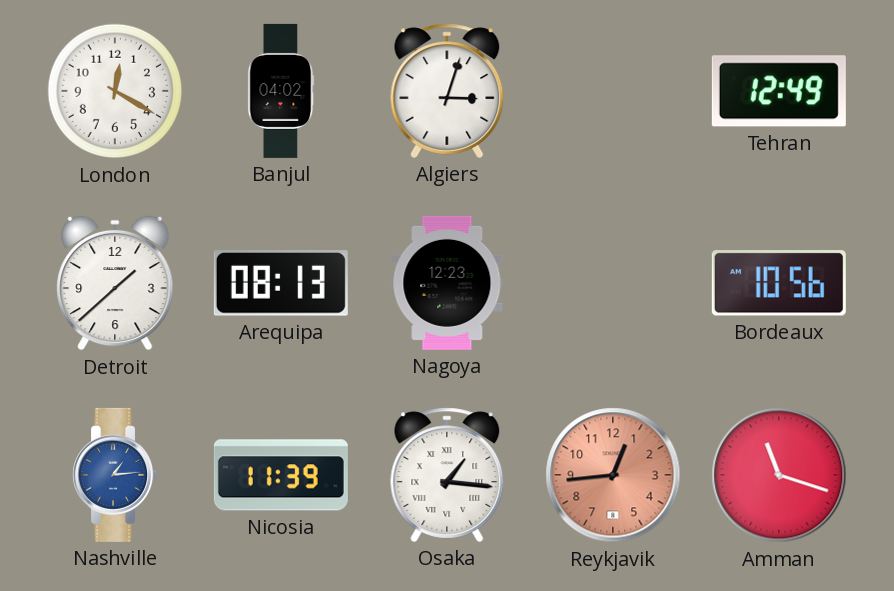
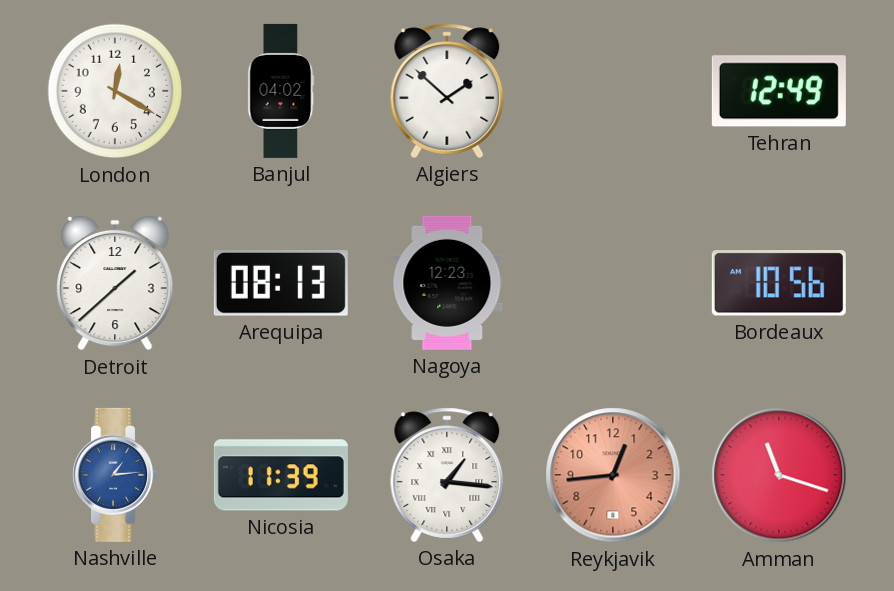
Algiers: 3:03 -> 1:52
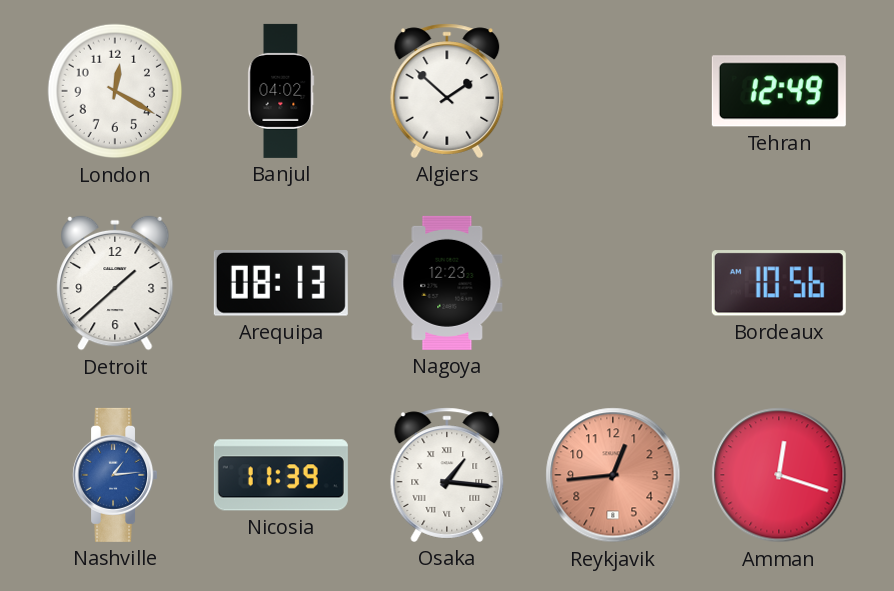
Amman: 11:18 -> 12:18
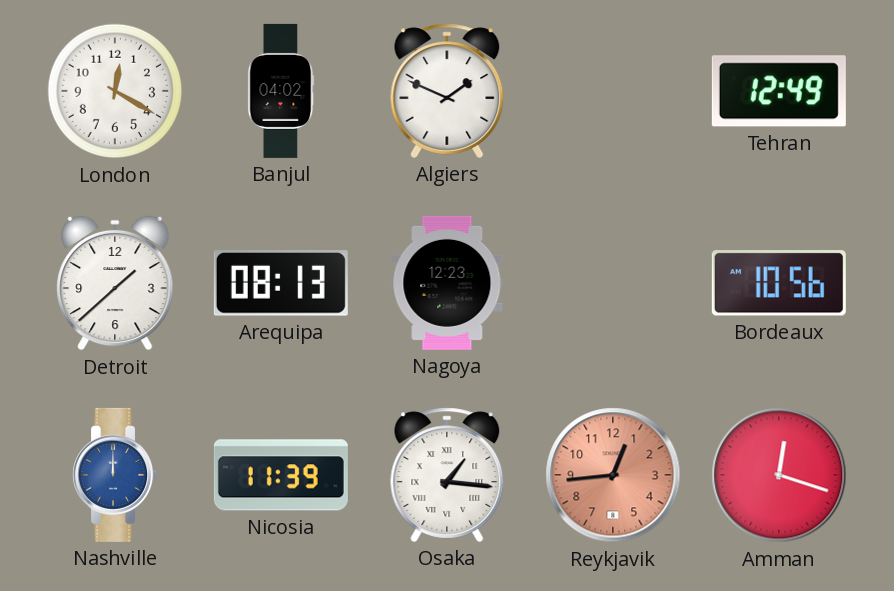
Algiers: 1:52 -> 1:49
Nashville: 1:14 -> 12:00
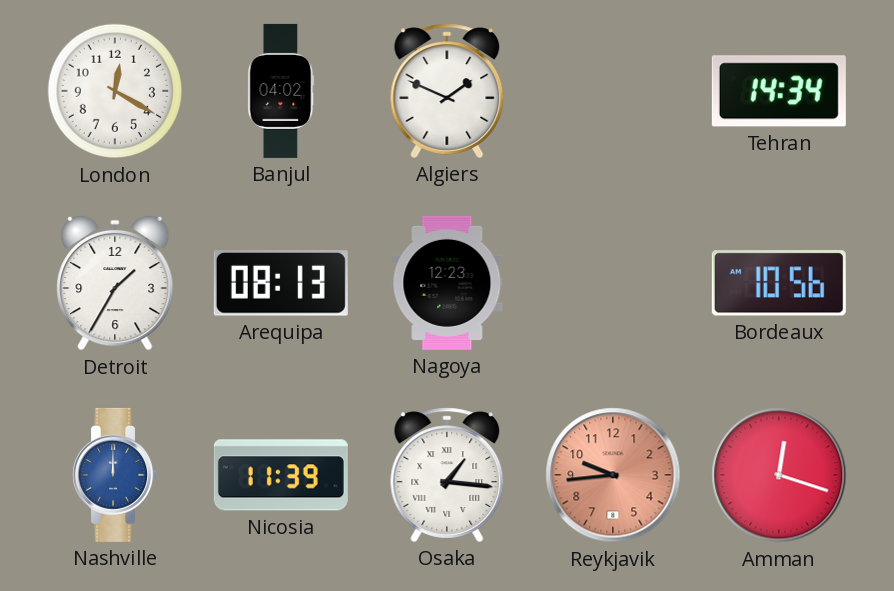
Tehran: 12:49 -> 14:34
Detroit: 1:38 -> 1:35
Reykjavik: 12:44 -> 9:44
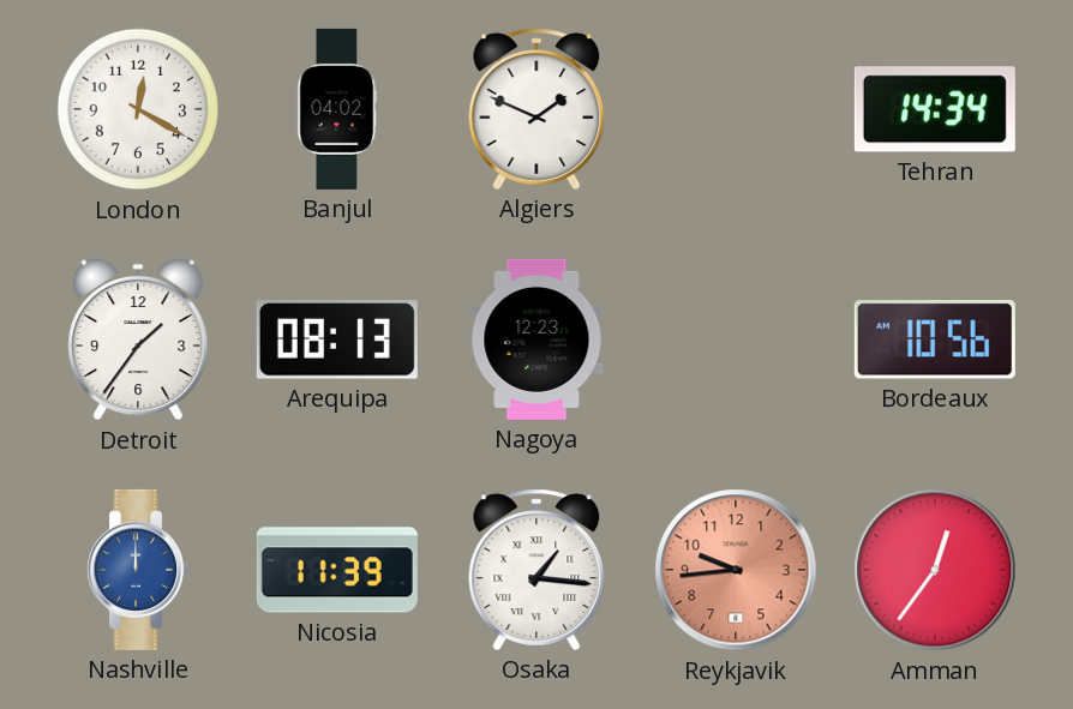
Detroit: 1:35 -> 1:36
Amman: 12:18 -> 12:36
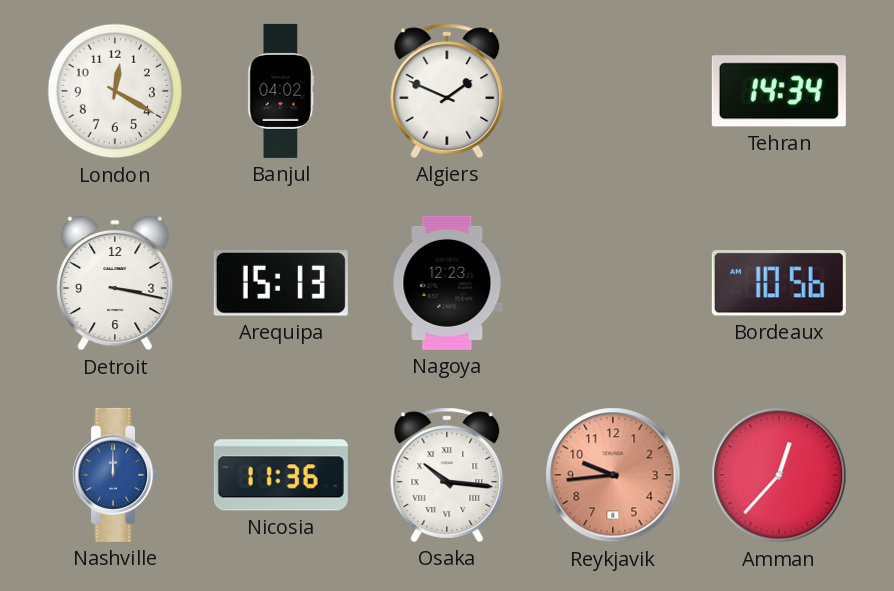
Detroit: 1:36 -> 3:17
Arequipa: 08:13 -> 15:13
Nicosia: 11:39 -> 11:36
Osaka: 1:16 -> 10:16
Amman: 12:36 -> 12:37
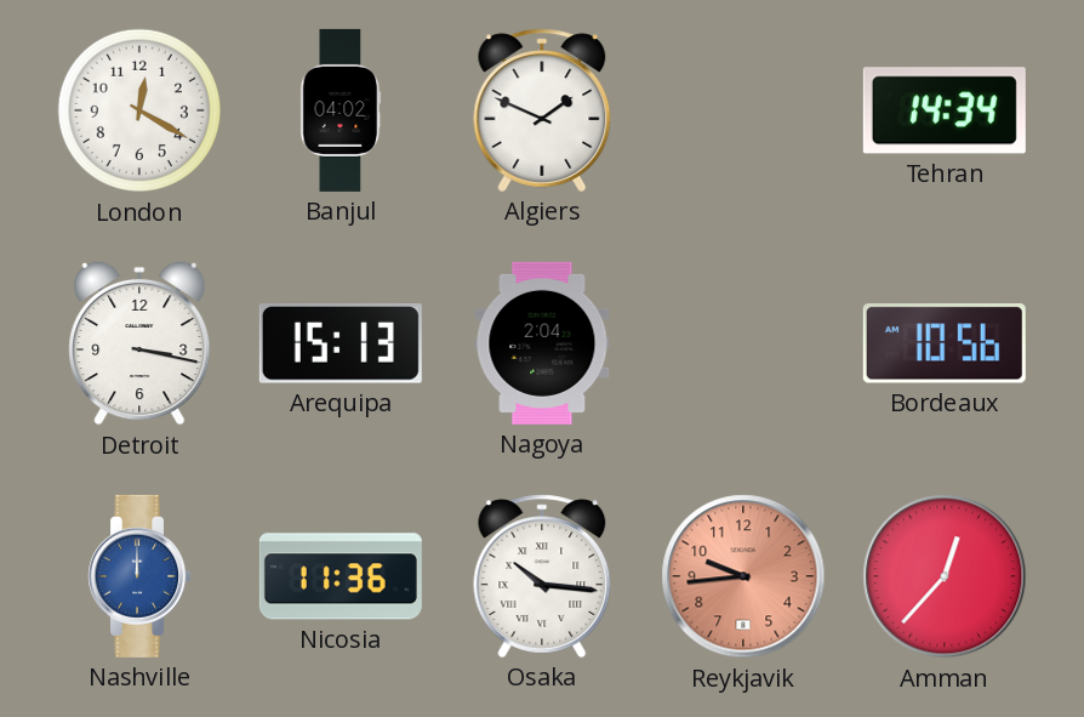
Nagoya: 12:23 -> 2:04
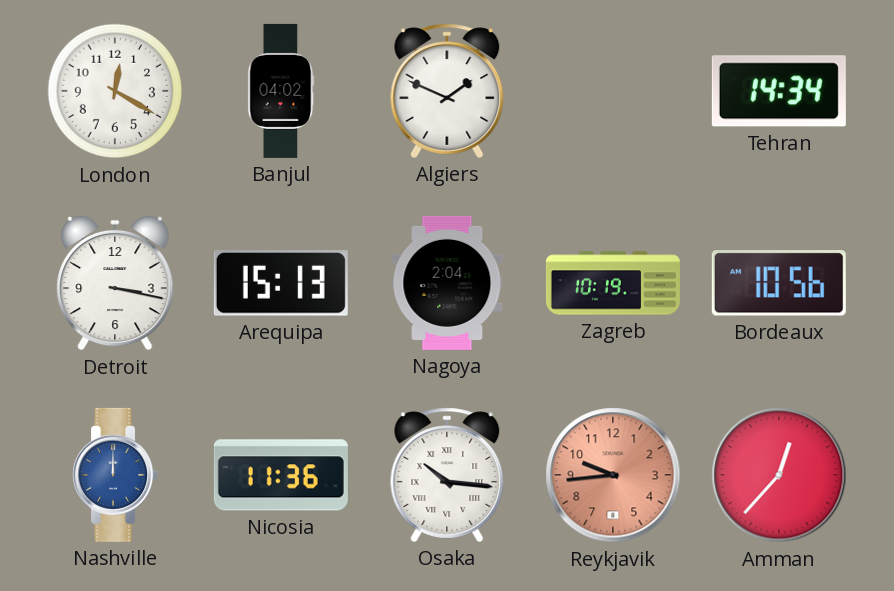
Zagreb: none -> 10:19
